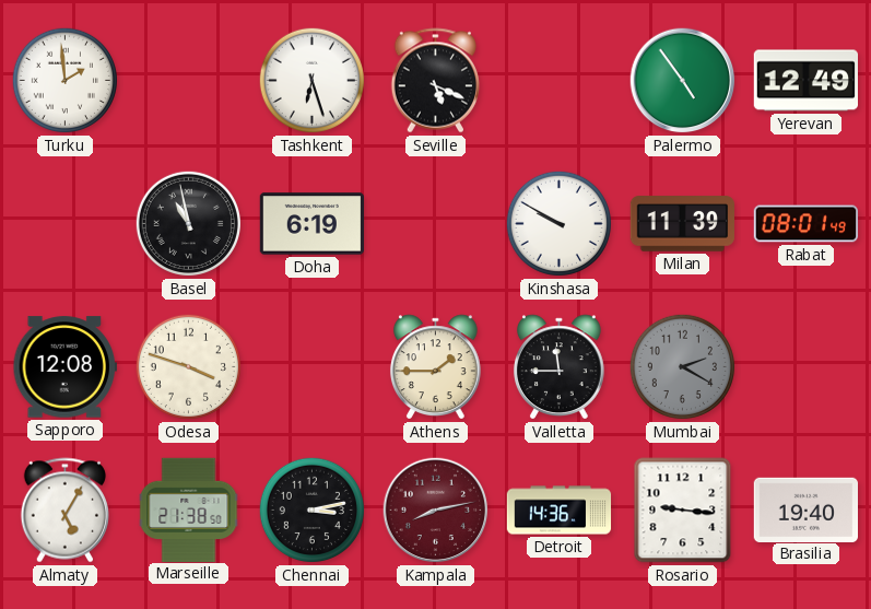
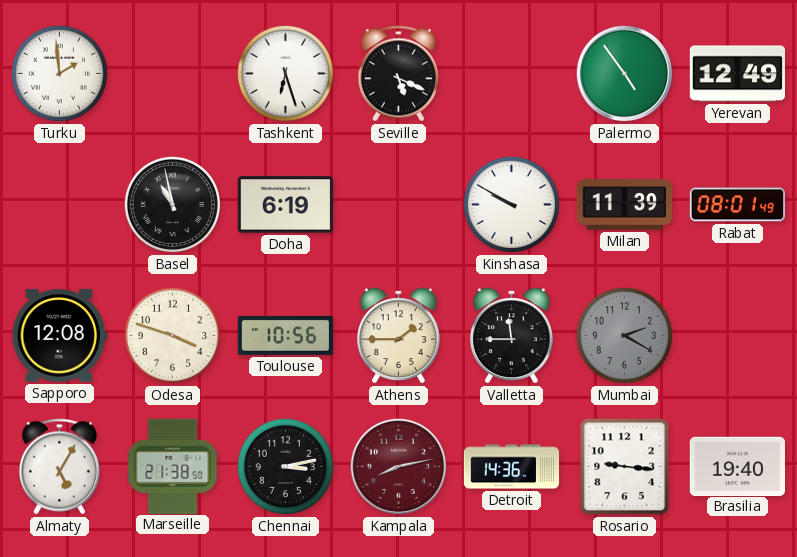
Toulouse: none -> 10:56
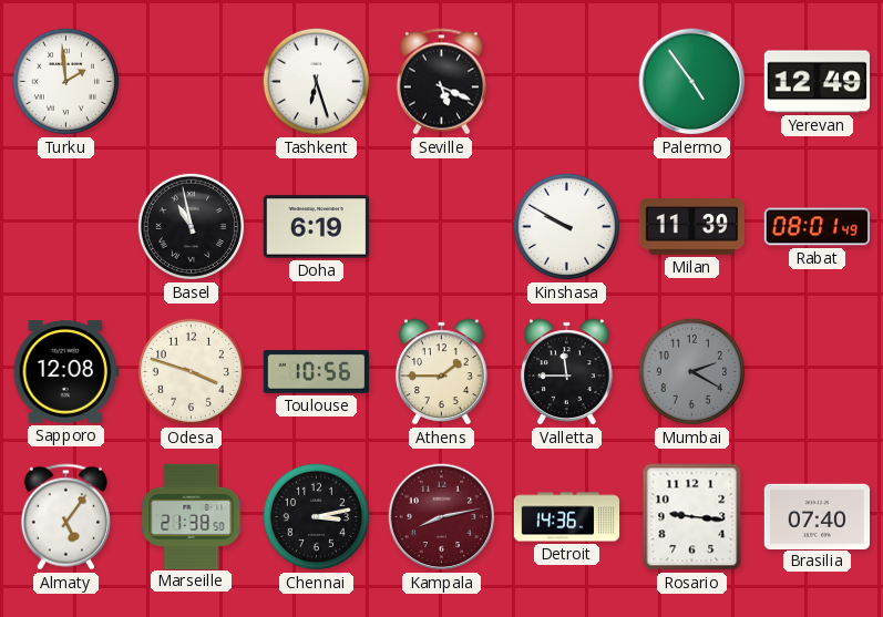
Almaty: 5:05 -> 5:06
Brasilia: 19:40 -> 07:40
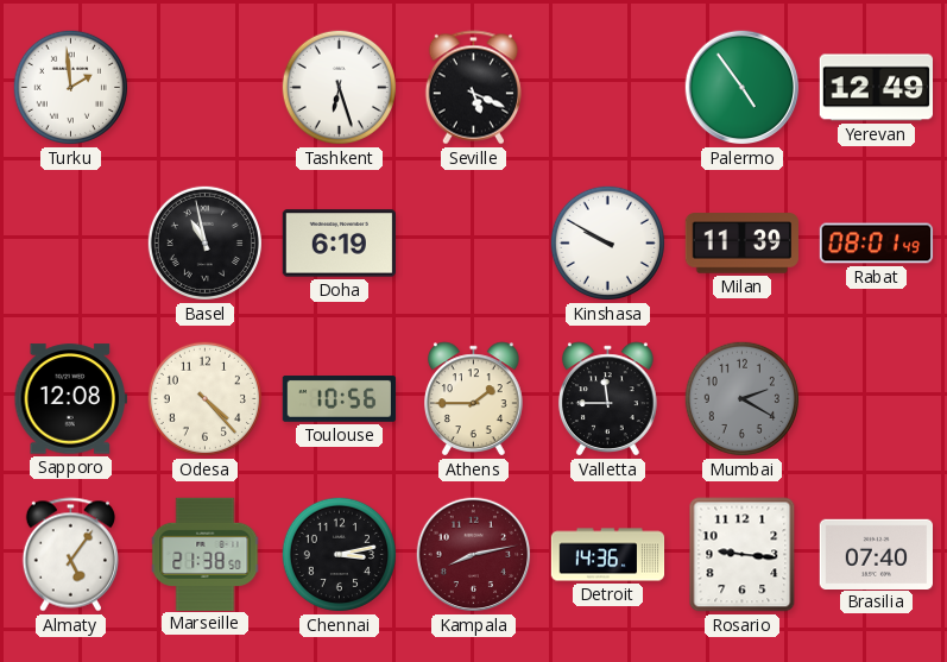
Odesa: 3:48 -> 4:23
